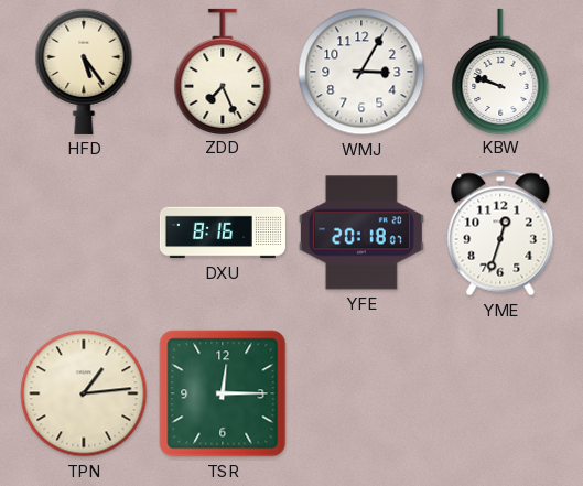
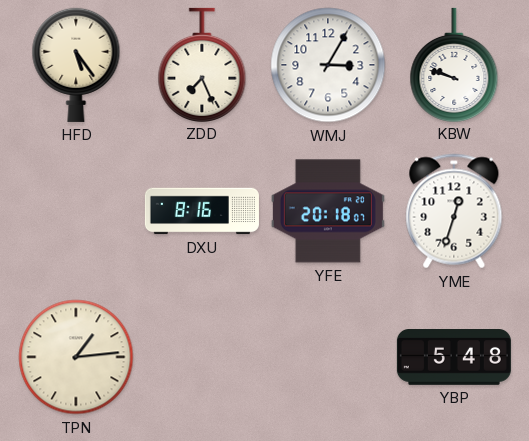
TSR: 12:15 -> none
YBP: none -> 5:48
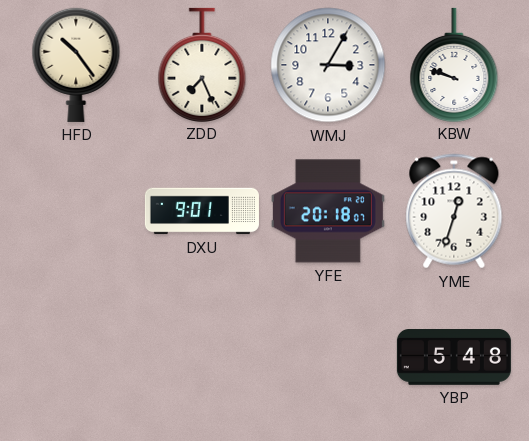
HFD: 5:24 -> 10:24
DXU: 8:16 -> 9:01
TPN: 1:14 -> none
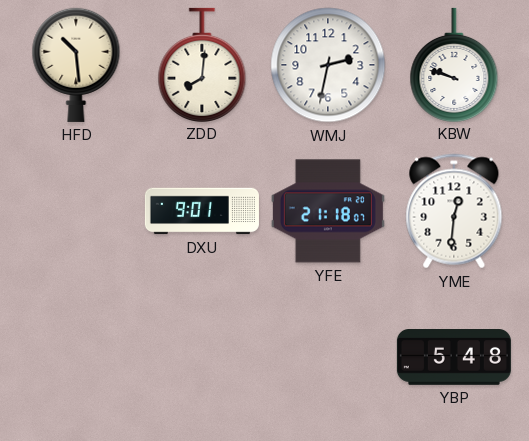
HFD: 10:24 -> 10:29
ZDD: 7:26 -> 8:01
WMJ: 3:05 -> 2:32
YFE: 20:18 -> 21:18
YME: 12:33 -> 12:31
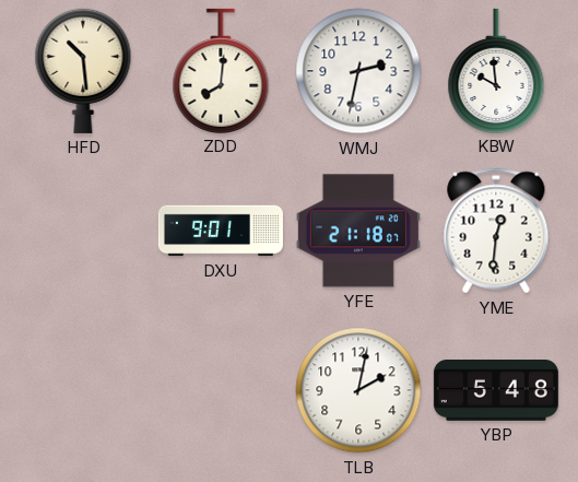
KBW: 9:48 -> 9:59
TLB: none -> 2:02
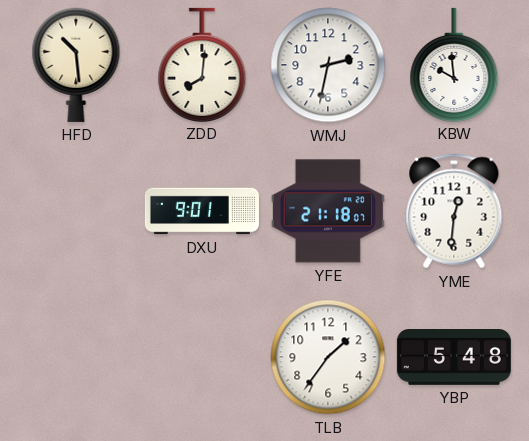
TLB: 2:02 -> 1:36
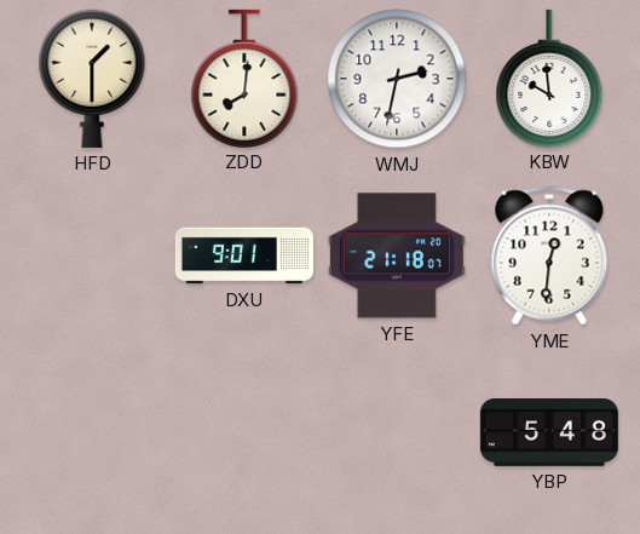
HFD: 10:29 -> 1:30
TLB: 1:36 -> none
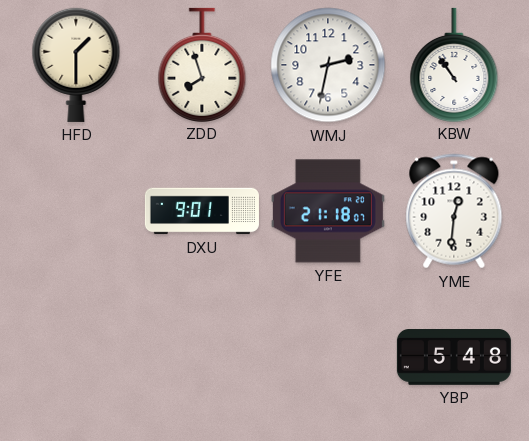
ZDD: 8:01 -> 7:57
KBW: 9:59 -> 10:54
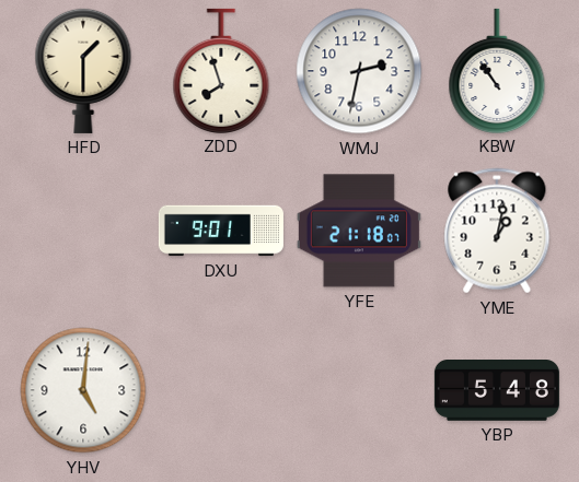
YME: 12:31 -> 1:02
YHV: none -> 5:01
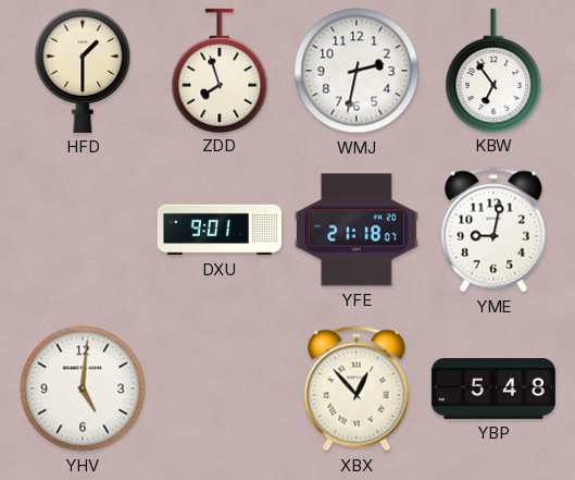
KBW: 10:54 -> 6:54
YME: 1:02 -> 9:02
XBX: none -> 12:53
